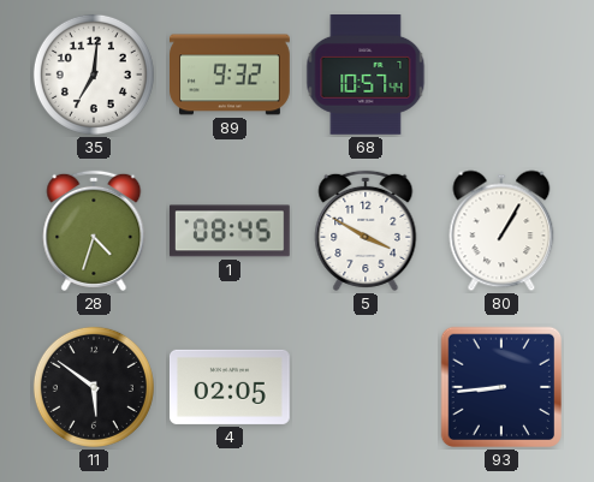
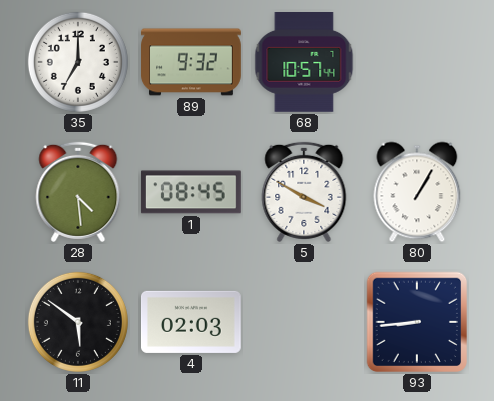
35: 7:01 -> 7:00
28: 4:33 -> 4:29
4: 02:05 -> 02:03
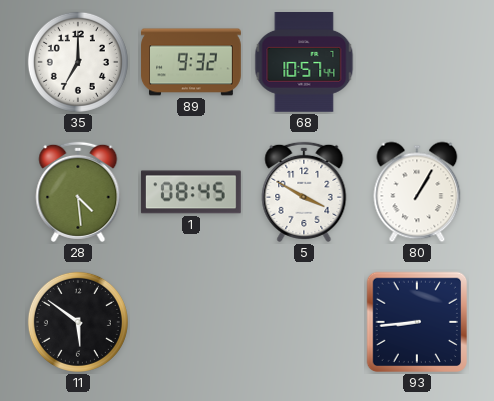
4: 02:03 -> none
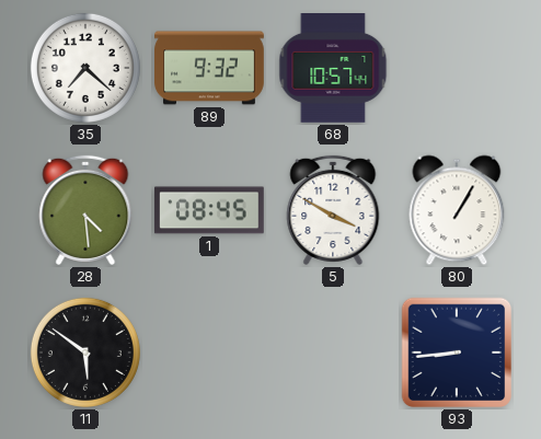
35: 7:00 -> 7:22
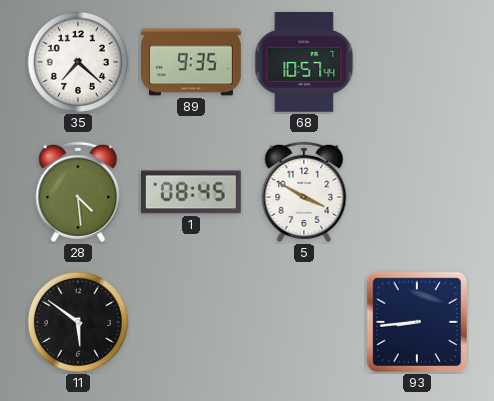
89: 9:32 -> 9:35
80: 1:05 -> none
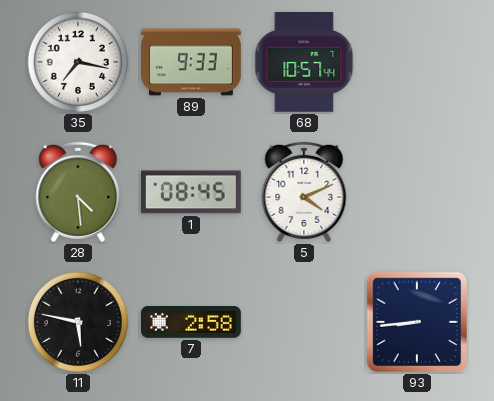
35: 7:22 -> 7:17
89: 9:35 -> 9:33
5: 3:50 -> 4:11
11: 5:51 -> 5:47
7: none -> 2:58
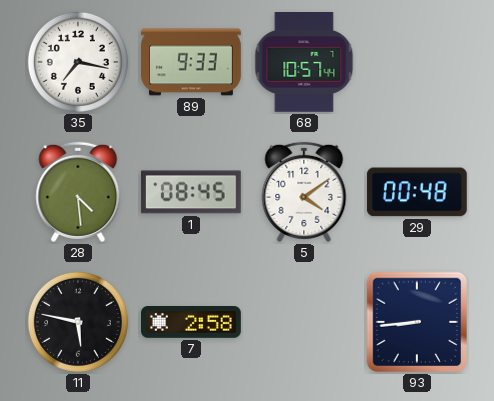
5: 4:11 -> 4:09
29: none -> 00:48
